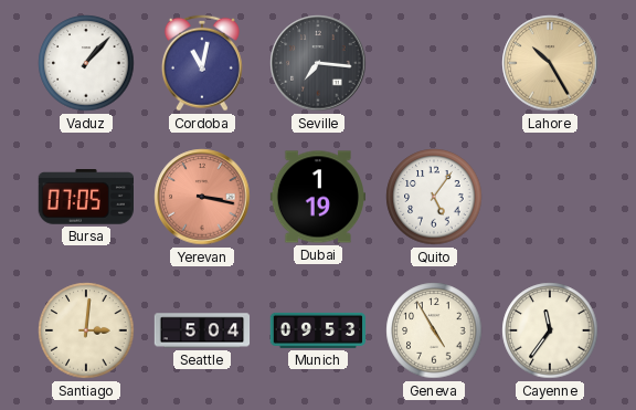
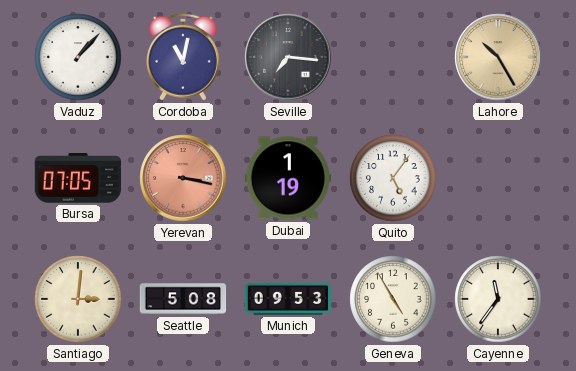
Seattle: 5:04 -> 5:08
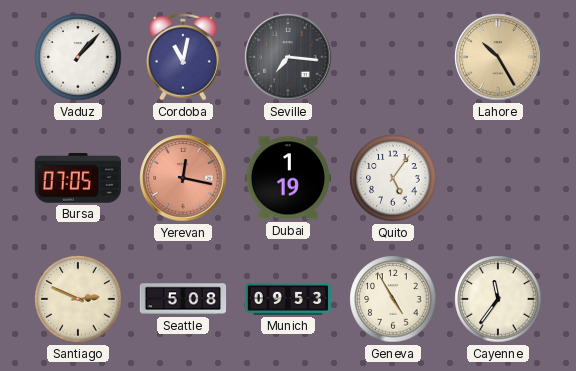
Yerevan: 3:17 -> 12:17
Santiago: 3:01 -> 2:49
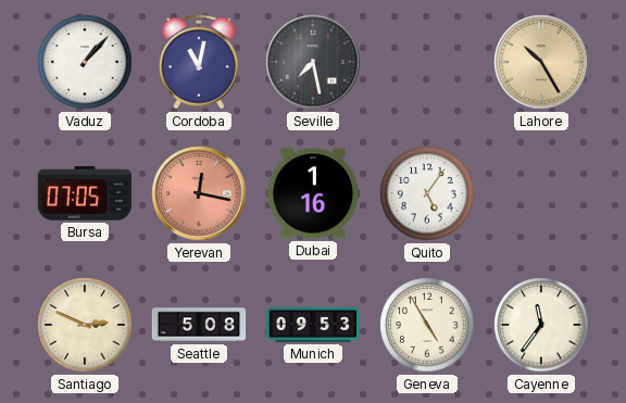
Seville: 7:16 -> 7:28
Dubai: 1:19 -> 1:16
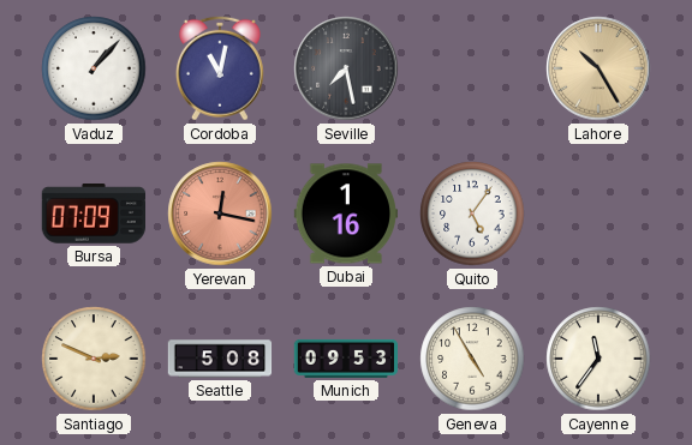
Bursa: 07:05 -> 07:09
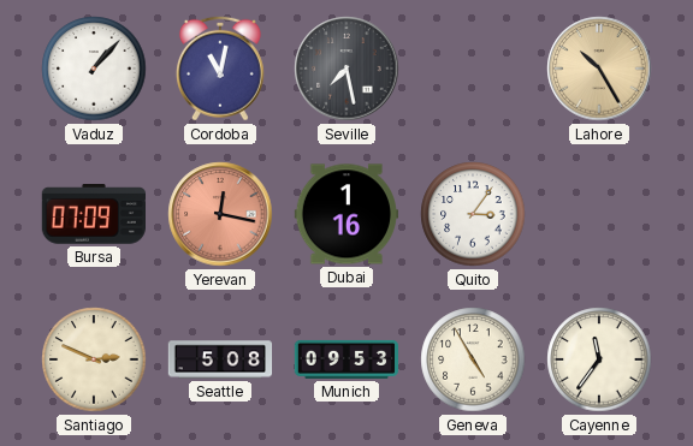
Quito: 5:06 -> 3:06
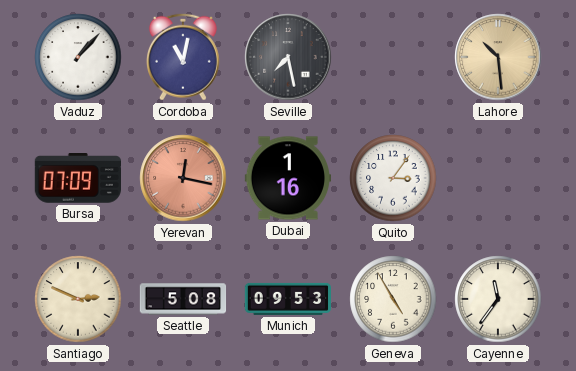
Lahore: 10:25 -> 10:29
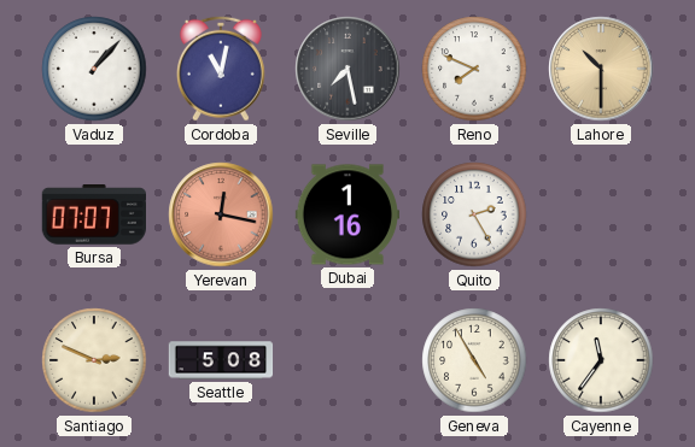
Reno: none -> 7:49
Lahore: 10:29 -> 10:30
Bursa: 07:09 -> 07:07
Quito: 3:06 -> 2:25
Munich: 09:53 -> none
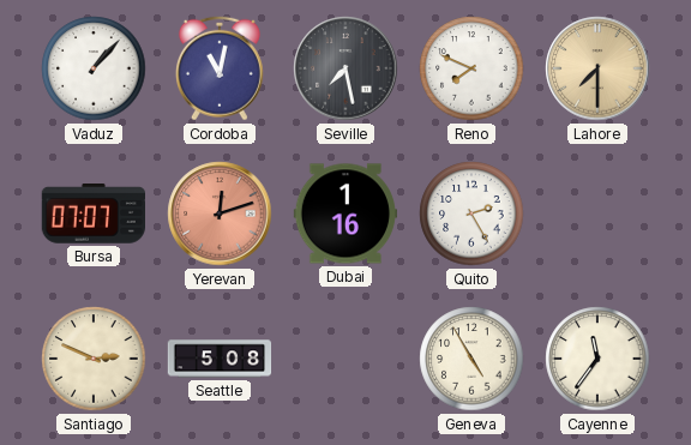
Lahore: 10:30 -> 7:30
Yerevan: 12:17 -> 12:12
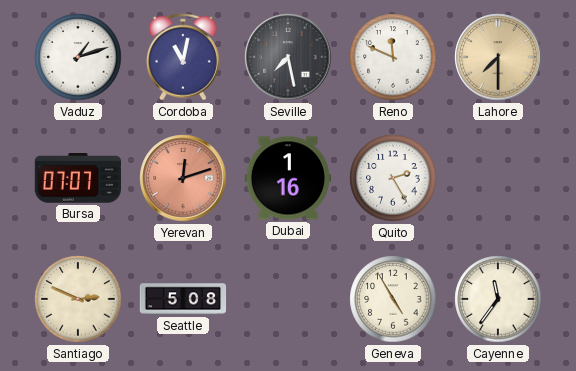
Vaduz: 1:07 -> 1:12
Reno: 7:49 -> 11:49
